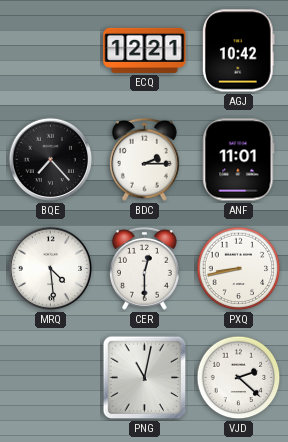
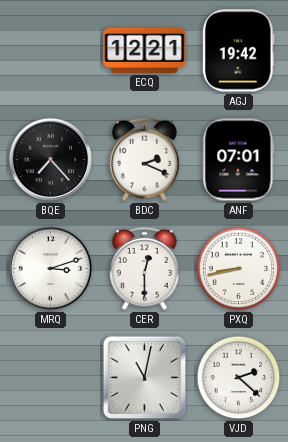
AGJ: 10:42 -> 19:42
BDC: 2:15 -> 2:19
ANF: 11:01 -> 07:01
MRQ: 4:29 -> 3:12
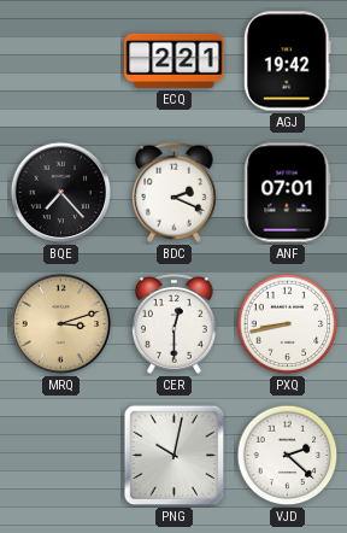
ECQ: 12:21 -> 2:21
MRQ dial: white -> champagne
PNG: 11:02 -> 10:02
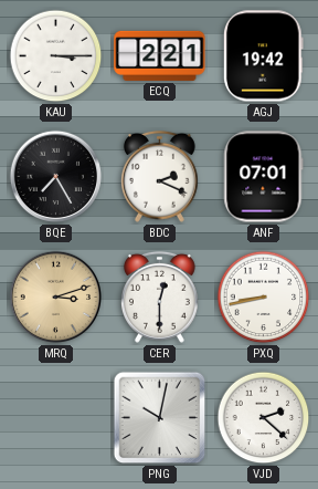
KAU: none -> 3:15
BQE: 7:23 -> 7:25
